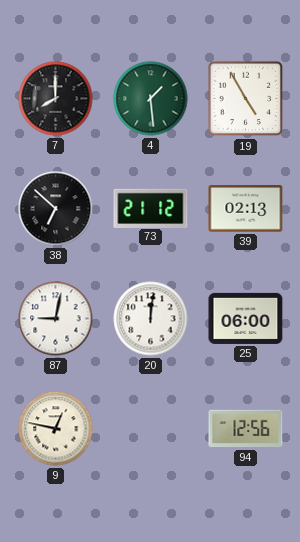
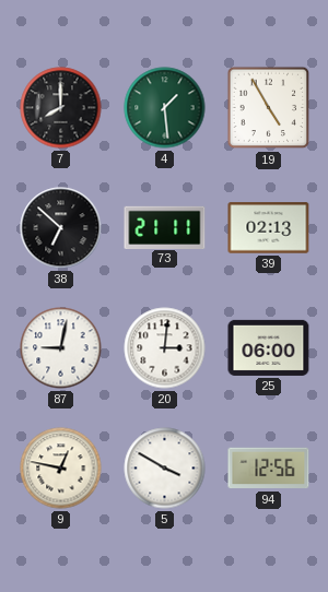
73: 21:12 -> 21:11
20: 12:01 -> 3:01
5: none -> 3:50
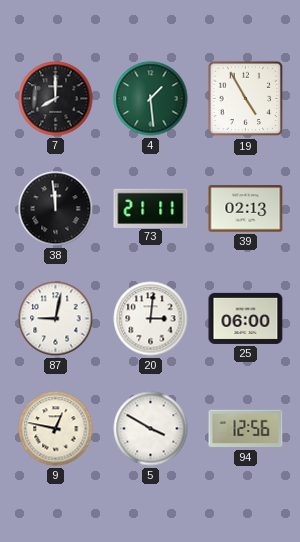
38: 6:52 -> 11:59
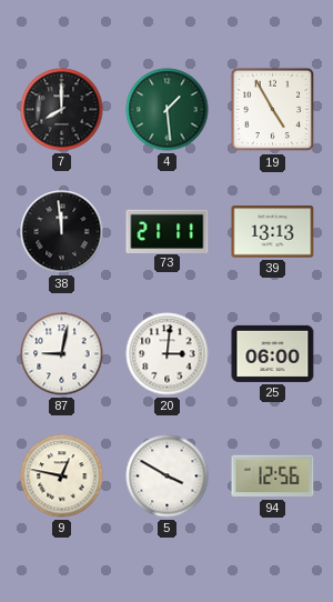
39: 02:13 -> 13:13
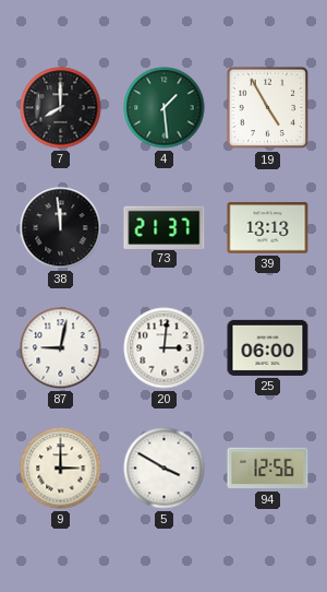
73: 21:11 -> 21:37
9: 12:47 -> 3:00
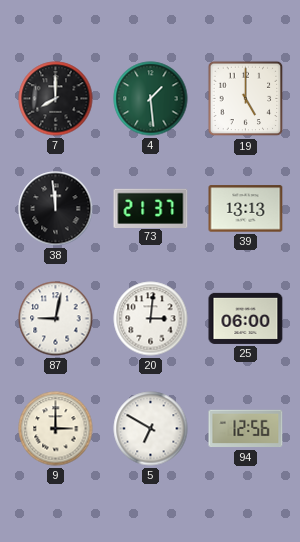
19: 4:55 -> 5:00
5: 3:50 -> 6:50
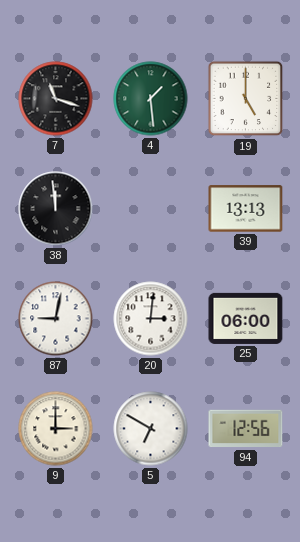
7: 8:00 -> 11:18
73: 21:37 -> none
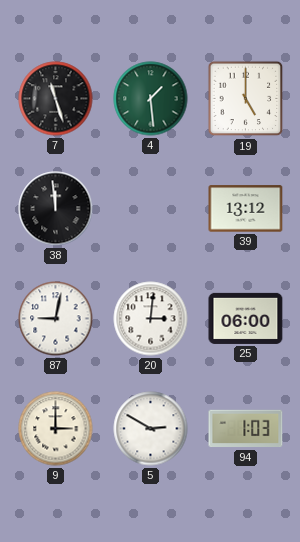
7: 11:18 -> 11:27
39: 13:13 -> 13:12
5: 6:50 -> 2:50
94: 12:56 -> 1:03
